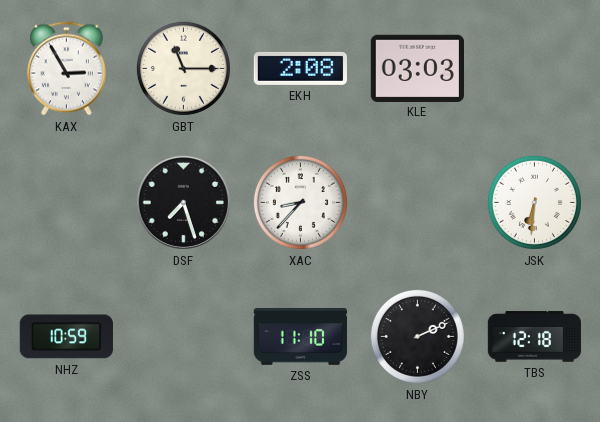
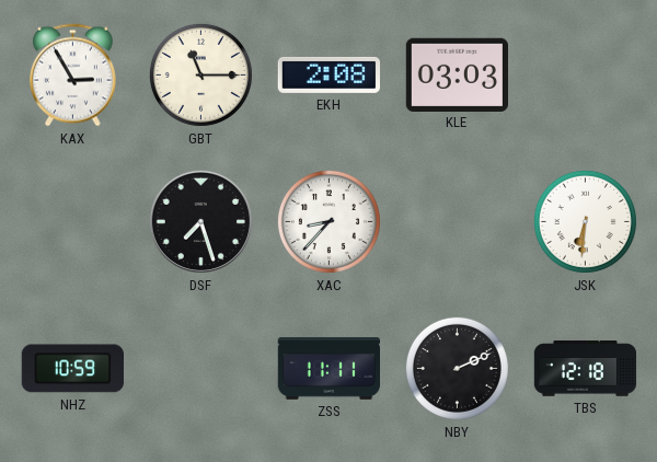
ZSS: 11:10 -> 11:11
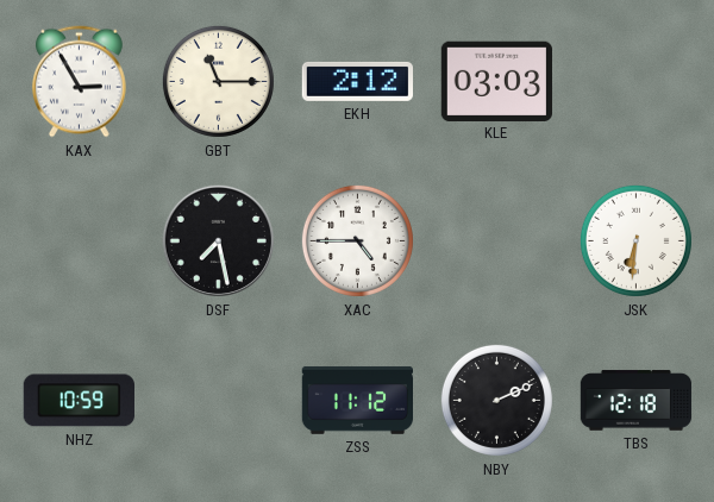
EKH: 2:08 -> 2:12
DSF: 7:27 -> 7:28
XAC: 8:37 -> 4:45
ZSS: 11:11 -> 11:12
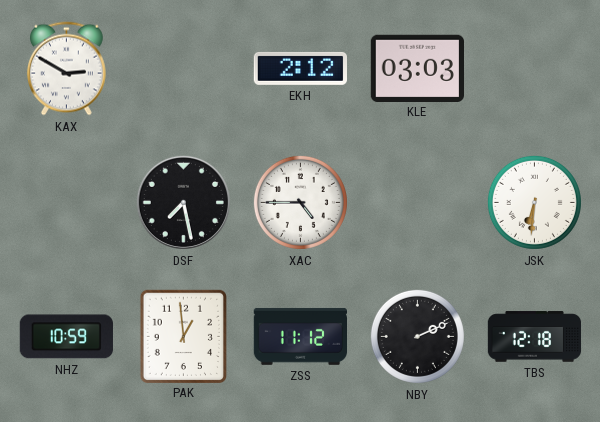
KAX: 2:55 -> 2:50
GBT: 11:15 -> none
PAK: none -> 12:59
